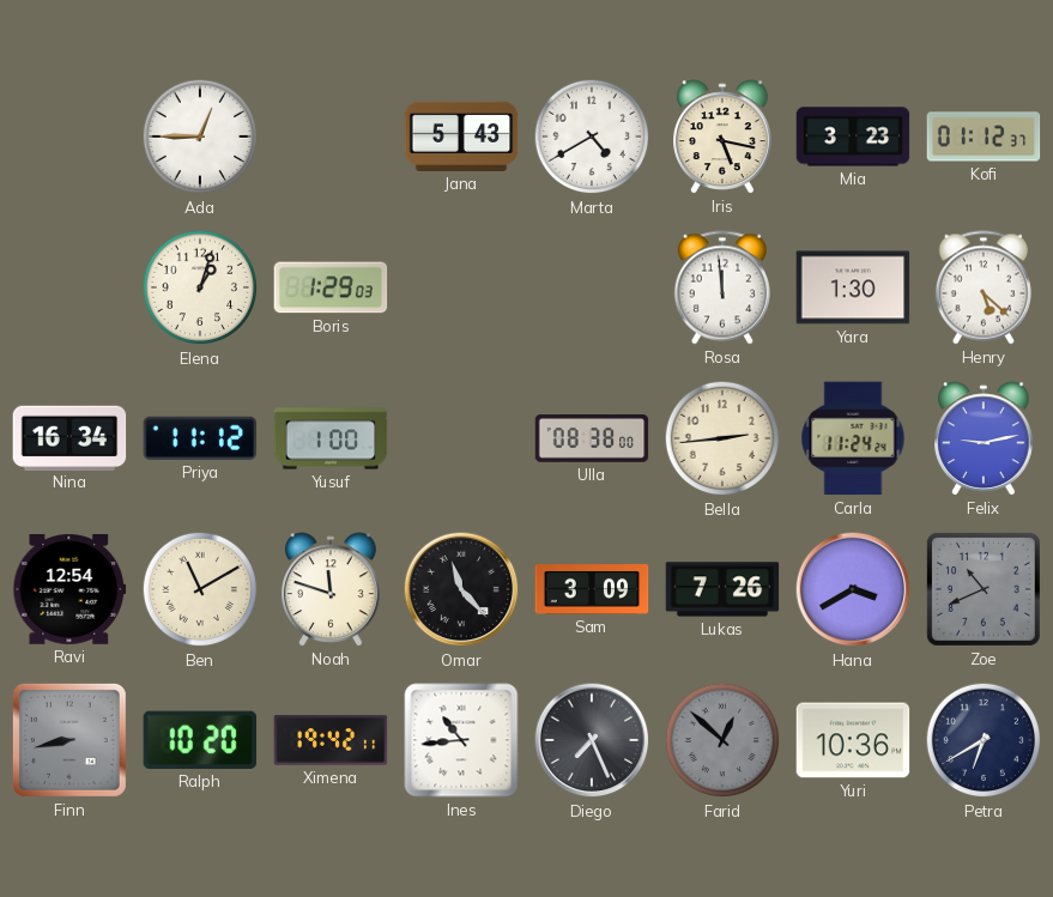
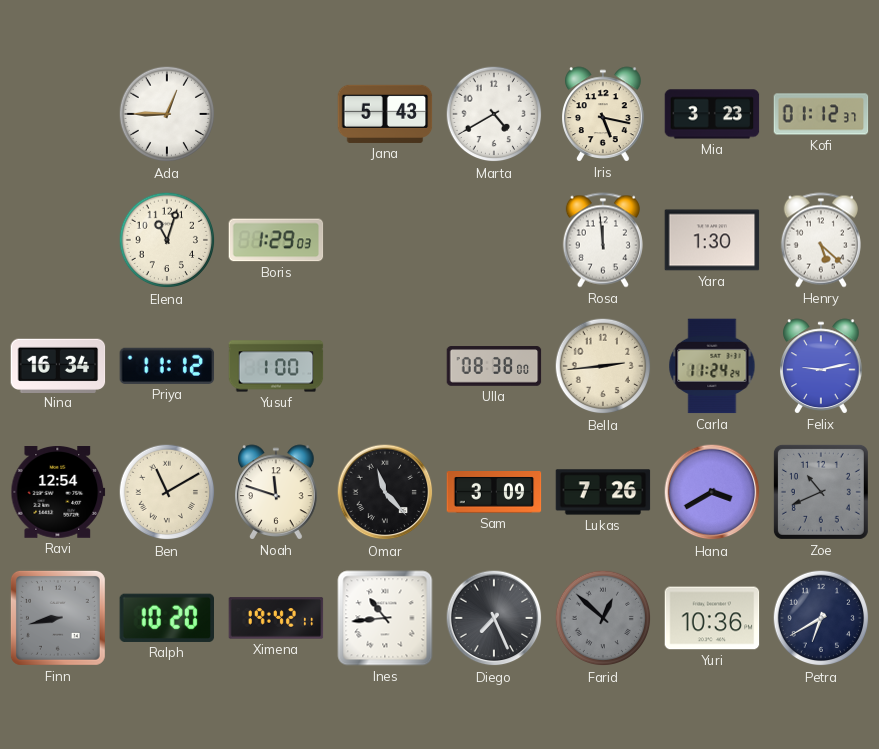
Elena: 1:03 -> 11:03
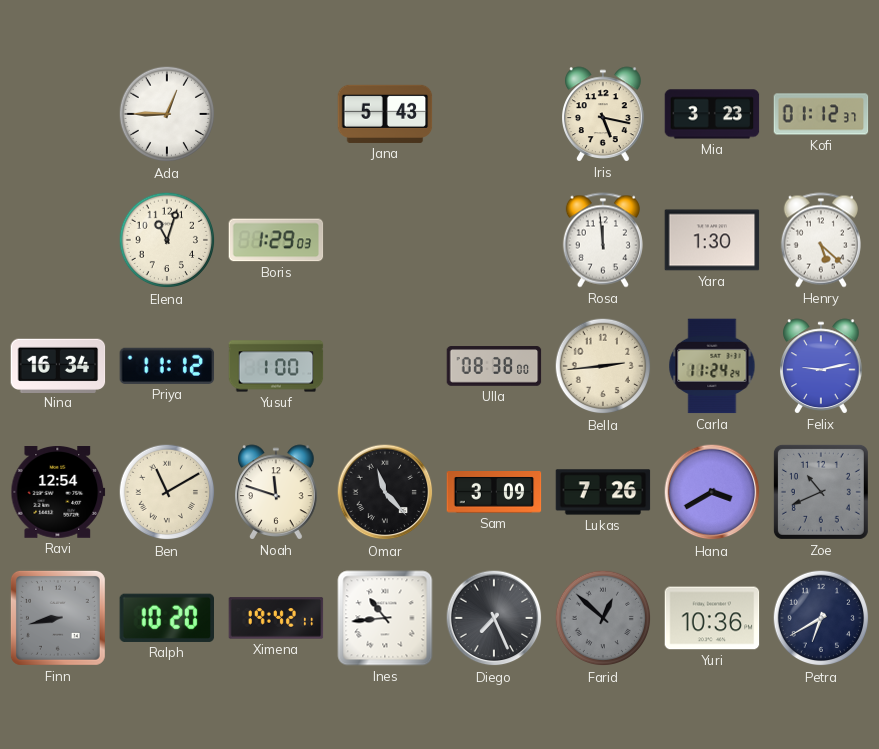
Marta: 4:40 -> none
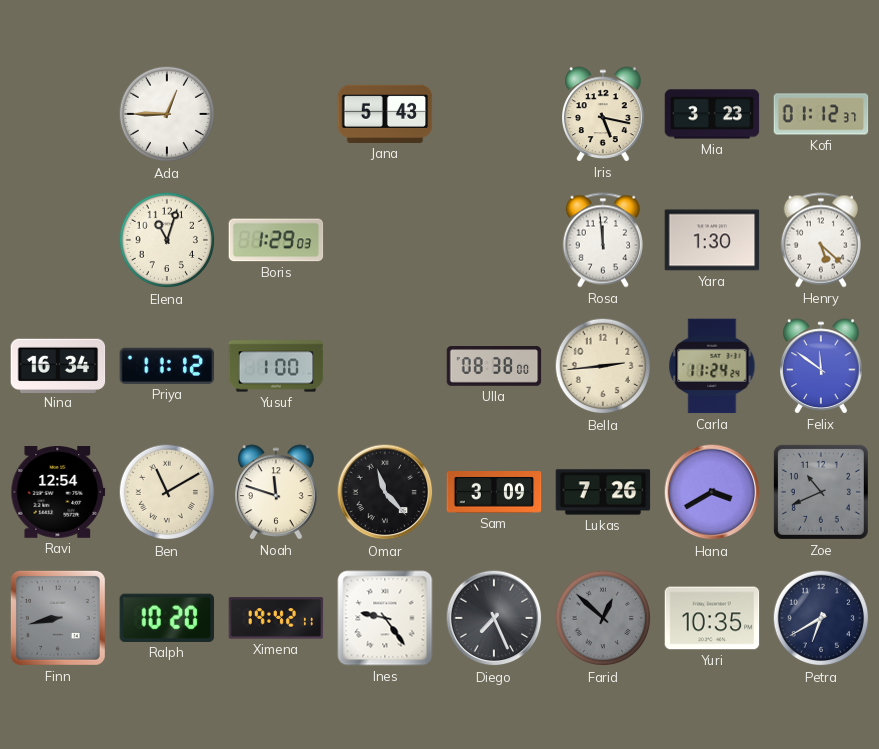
Felix: 9:13 -> 11:51
Ines: 10:44 -> 9:24
Yuri: 10:36 -> 10:35
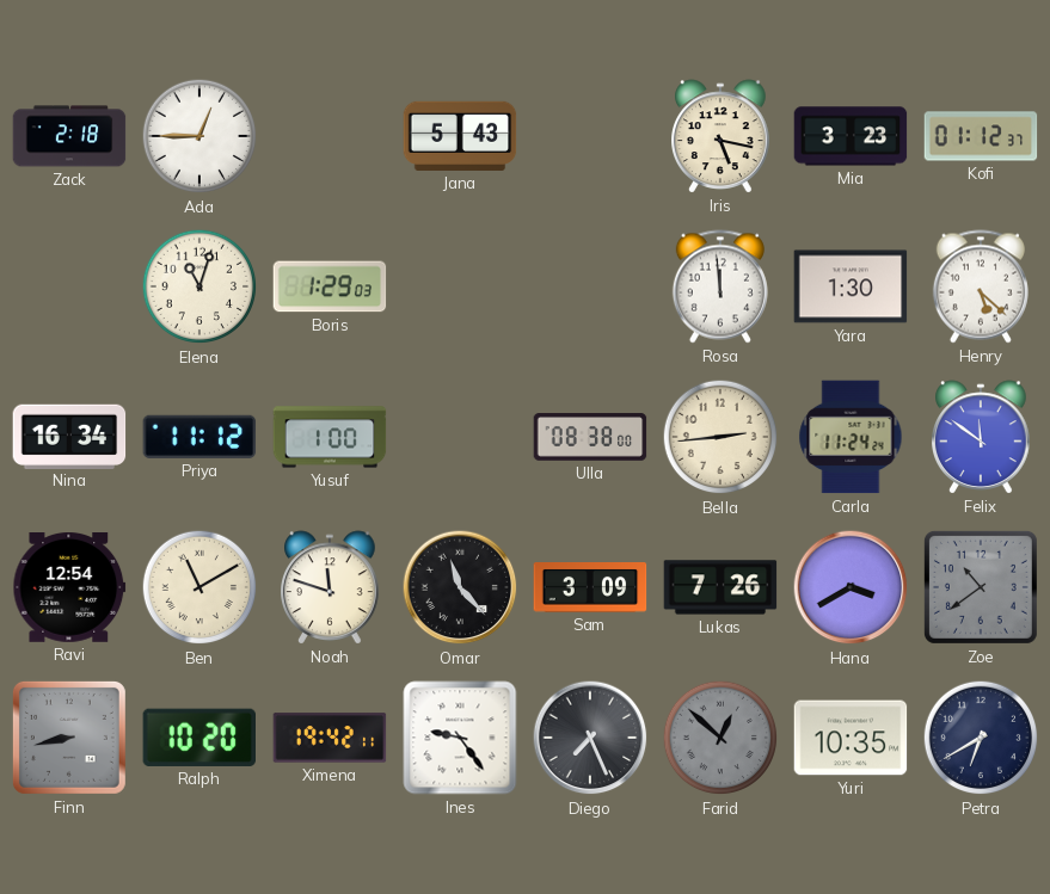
Zack: none -> 2:18
Zoe: 10:41 -> 10:39
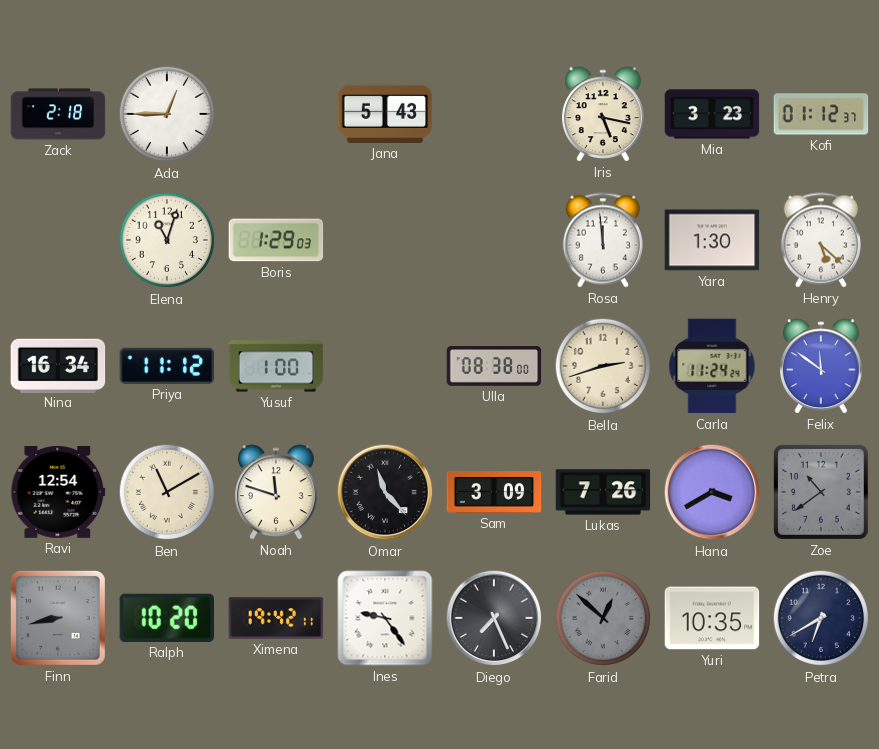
Bella: 2:44 -> 2:42
